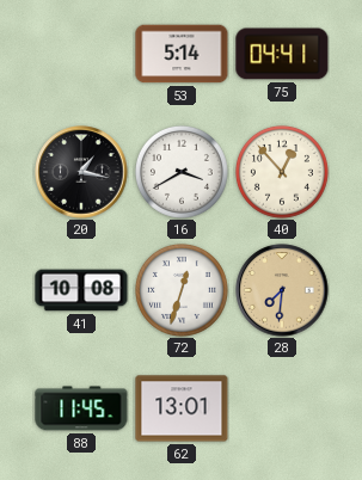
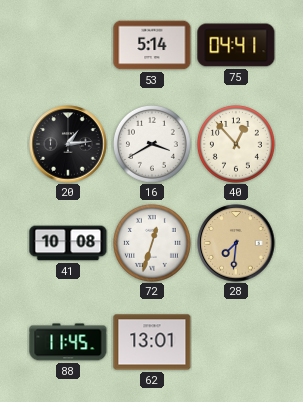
20: 1:17 -> 1:14
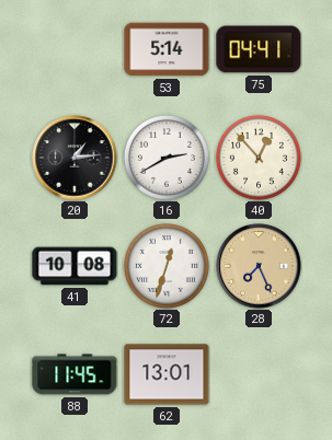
16: 3:40 -> 2:40
28: 7:31 -> 7:26
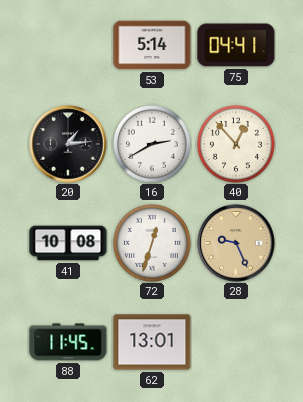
28: 7:26 -> 9:26
